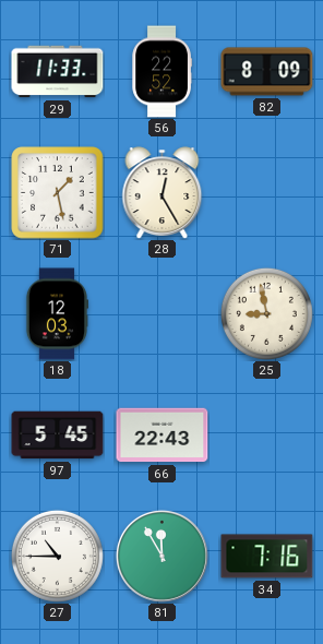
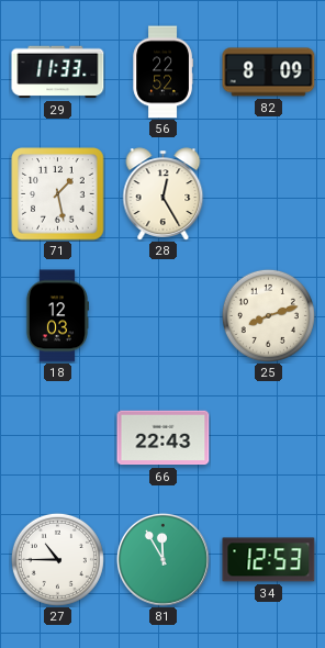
25: 8:58 -> 8:12
97: 5:45 -> none
34: 7:16 -> 12:53
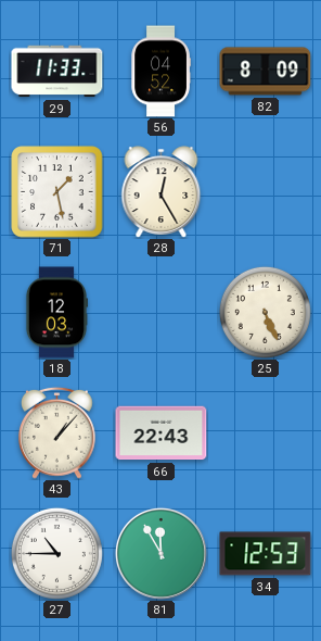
56: 22:52 -> 04:52
25: 8:12 -> 5:26
43: none -> 1:07
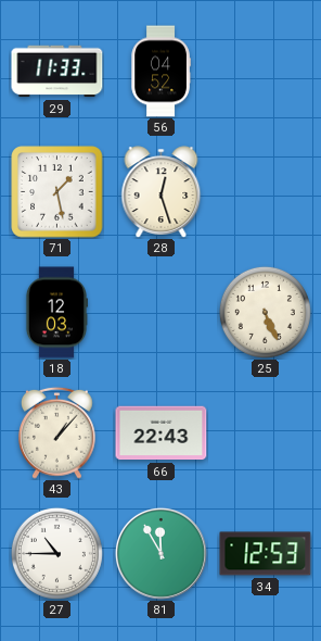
82: 8:09 -> none
28: 12:25 -> 12:27
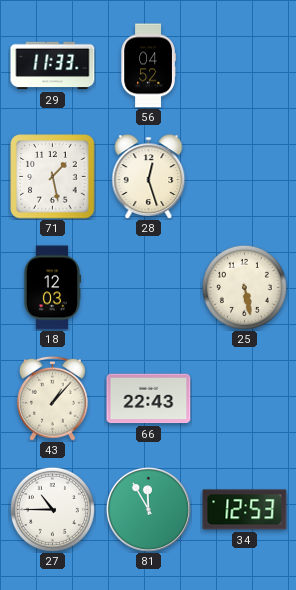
25: 5:26 -> 5:28
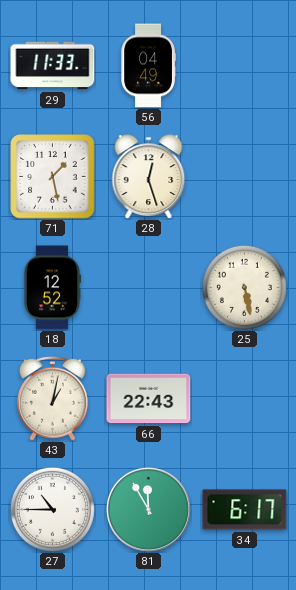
56: 04:52 -> 04:49
18: 12:03 -> 12:52
43: 1:07 -> 1:02
34: 12:53 -> 6:17
